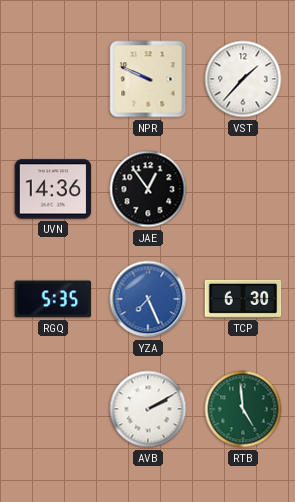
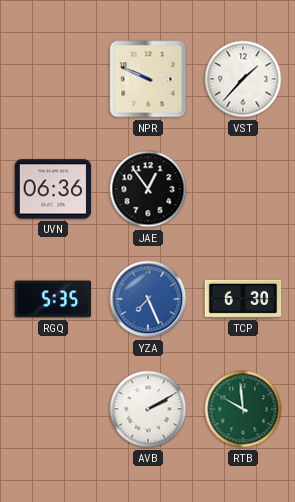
UVN: 14:36 -> 06:36
RTB: 4:59 -> 9:59
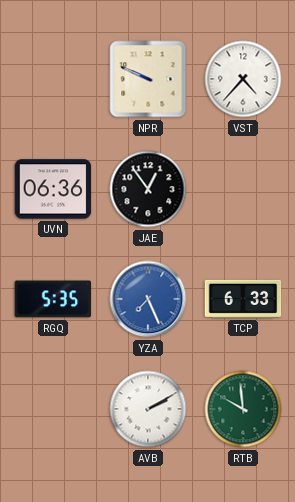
VST: 1:37 -> 4:37
TCP: 6:30 -> 6:33
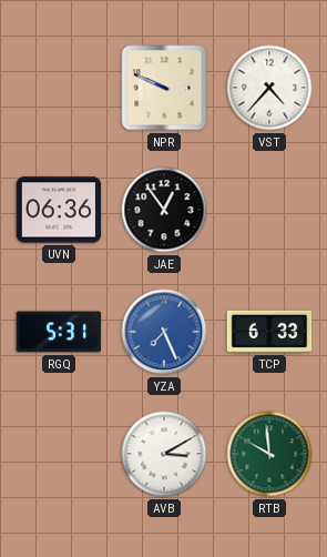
RGQ: 5:35 -> 5:31
AVB: 2:10 -> 3:10
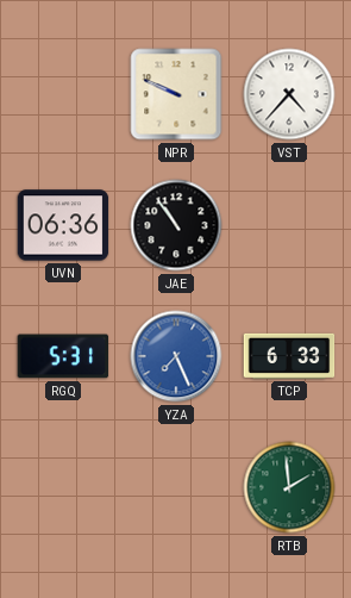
JAE: 12:54 -> 10:54
AVB: 3:10 -> none
RTB: 9:59 -> 1:59
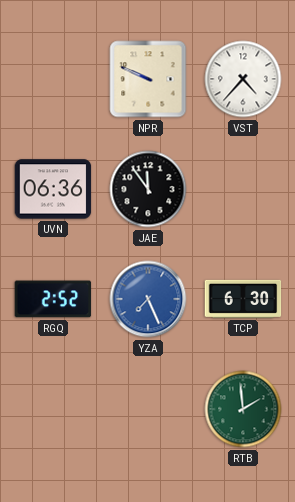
JAE: 10:54 -> 11:54
RGQ: 5:31 -> 2:52
TCP: 6:33 -> 6:30
